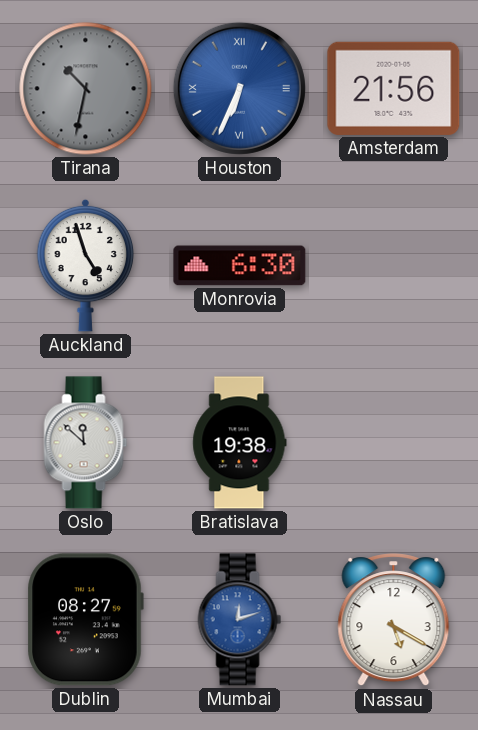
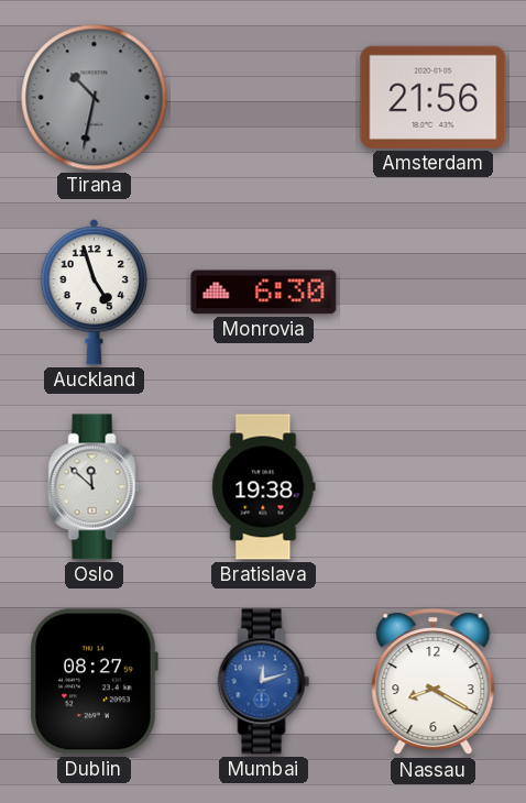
Houston: 6:34 -> none
Nassau: 5:20 -> 8:20
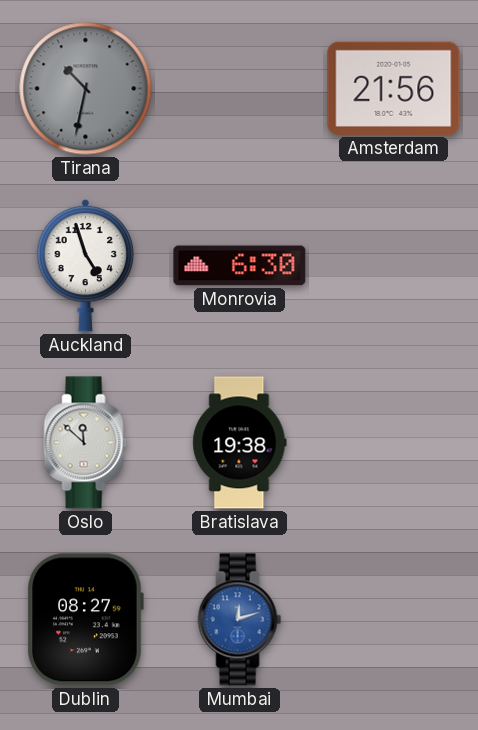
Nassau: 8:20 -> none
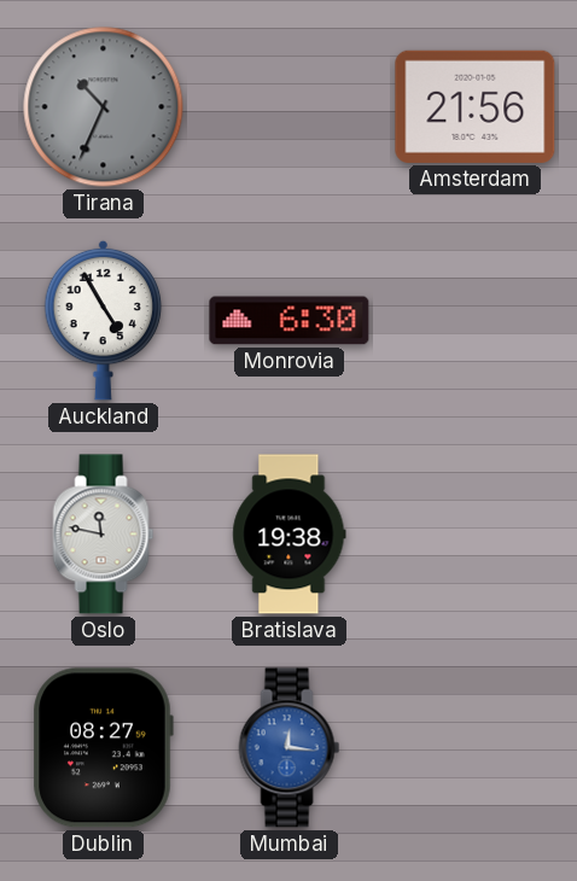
Tirana: 10:32 -> 10:34
Auckland: 4:57 -> 4:55
Oslo: 11:52 -> 11:47
Mumbai: 12:12 -> 12:16
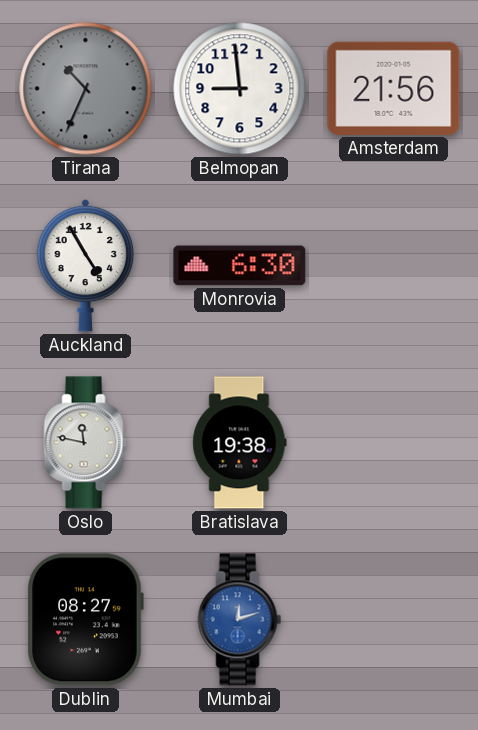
Belmopan: none -> 8:59
Mumbai: 12:16 -> 12:12
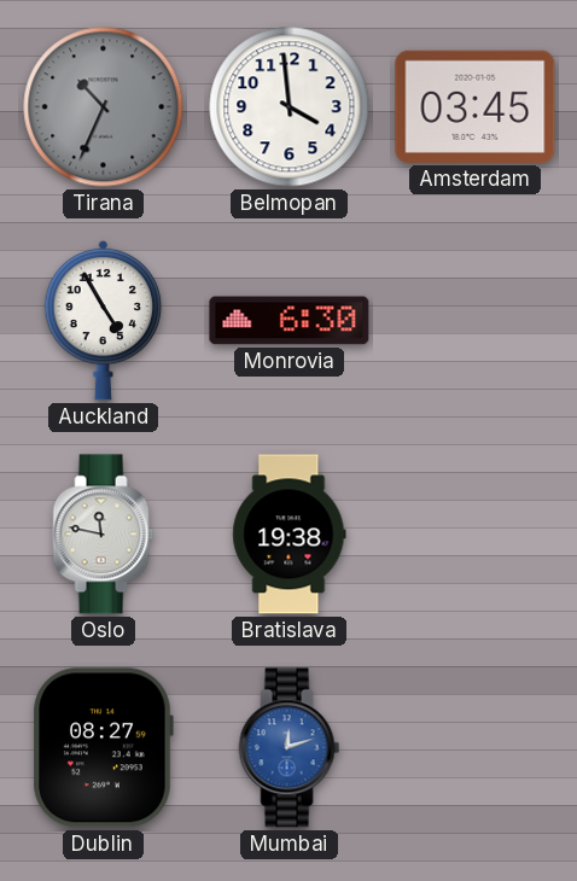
Belmopan: 8:59 -> 3:59
Amsterdam: 21:56 -> 03:45
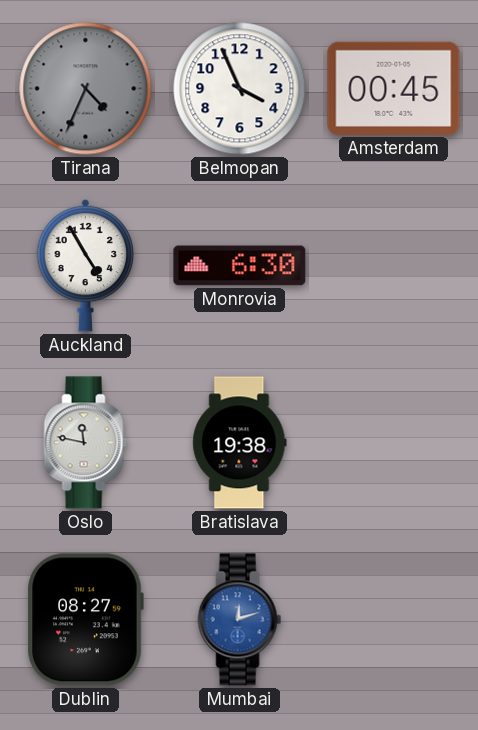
Tirana: 10:34 -> 4:34
Belmopan: 3:59 -> 3:56
Amsterdam: 03:45 -> 00:45
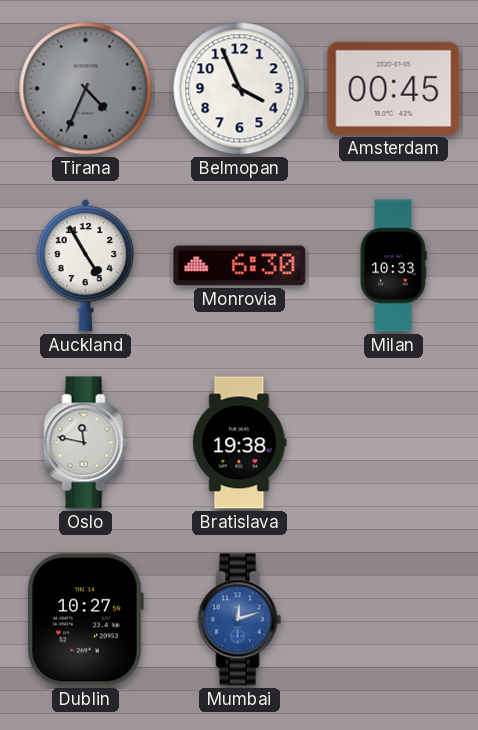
Milan: none -> 10:33
Dublin: 08:27 -> 10:27
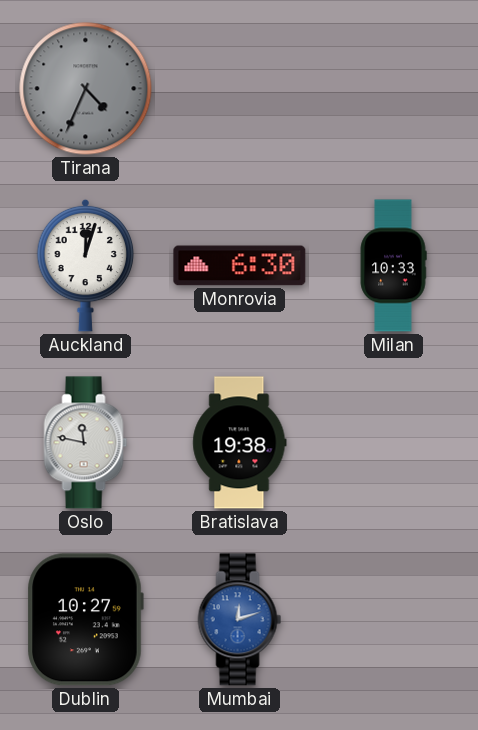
Belmopan: 3:56 -> none
Amsterdam: 00:45 -> none
Auckland: 4:55 -> 12:03
